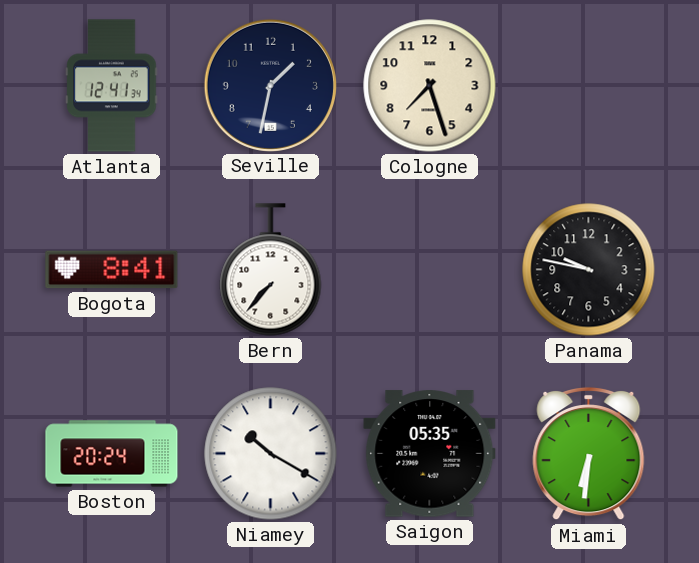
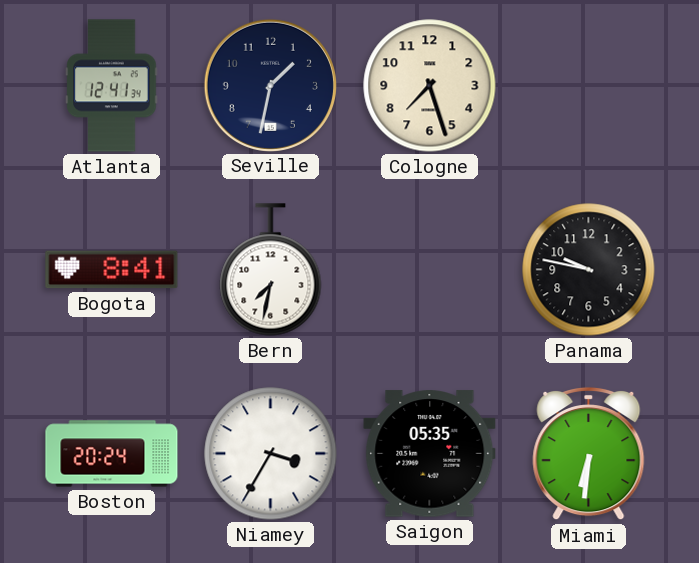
Bern: 7:37 -> 7:32
Niamey: 10:20 -> 3:35
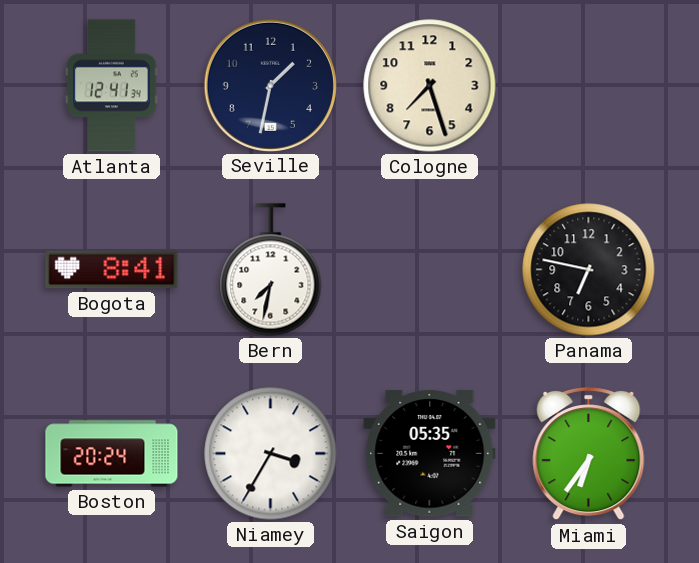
Panama: 9:47 -> 6:47
Miami: 6:31 -> 6:36
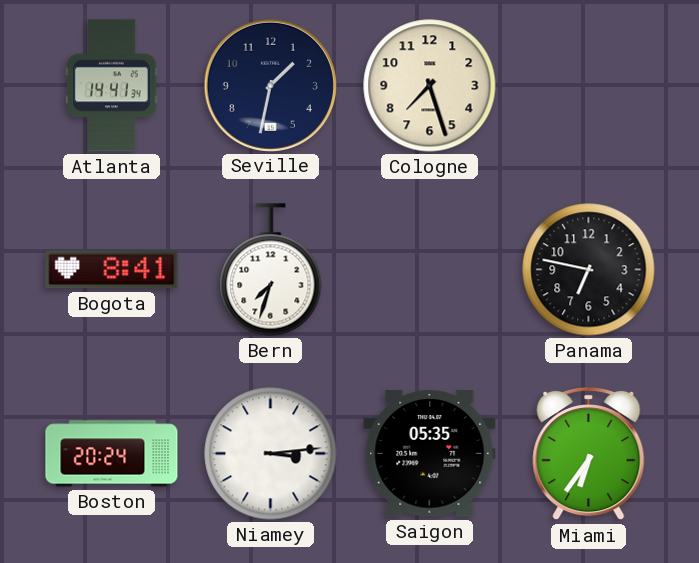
Atlanta: 12:41 -> 14:41
Bern: 7:32 -> 7:33
Niamey: 3:35 -> 3:14
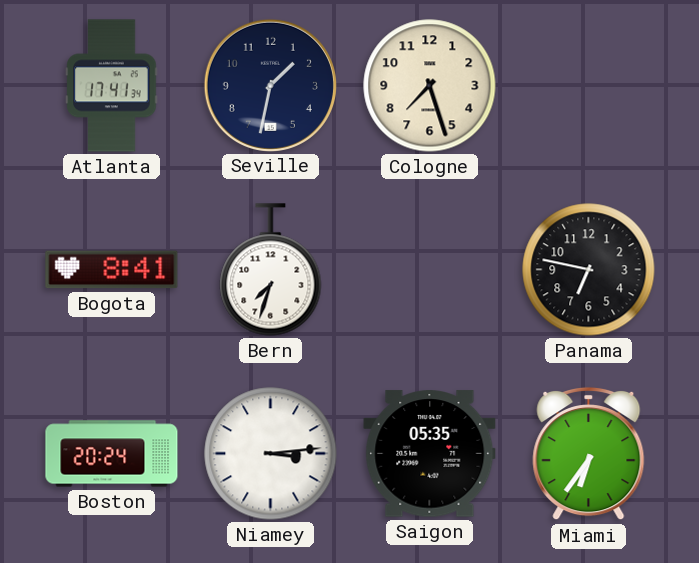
Atlanta: 14:41 -> 17:41
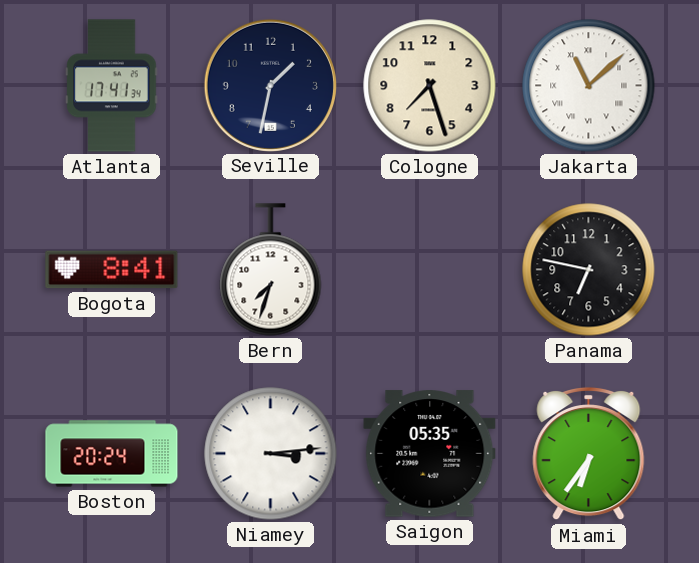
Jakarta: none -> 11:08
